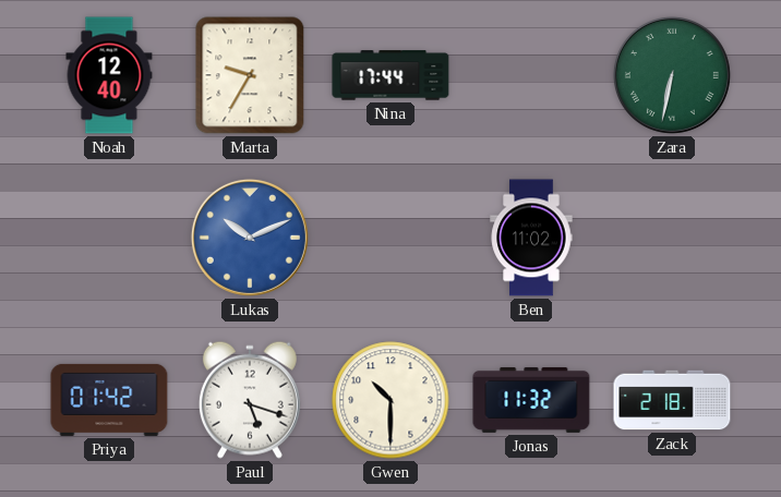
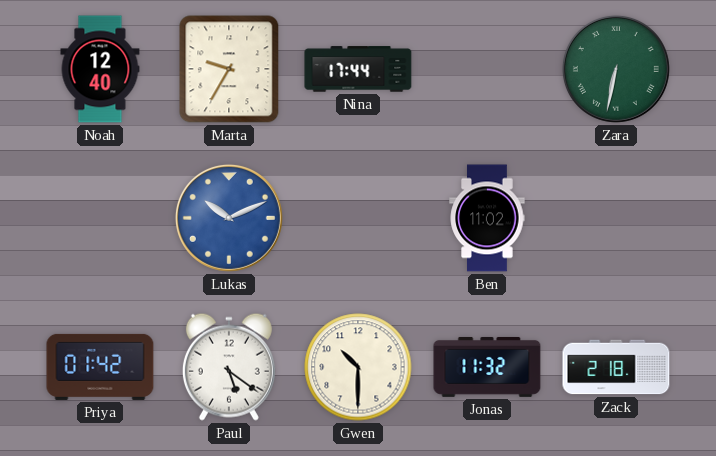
Paul: 5:18 -> 5:21
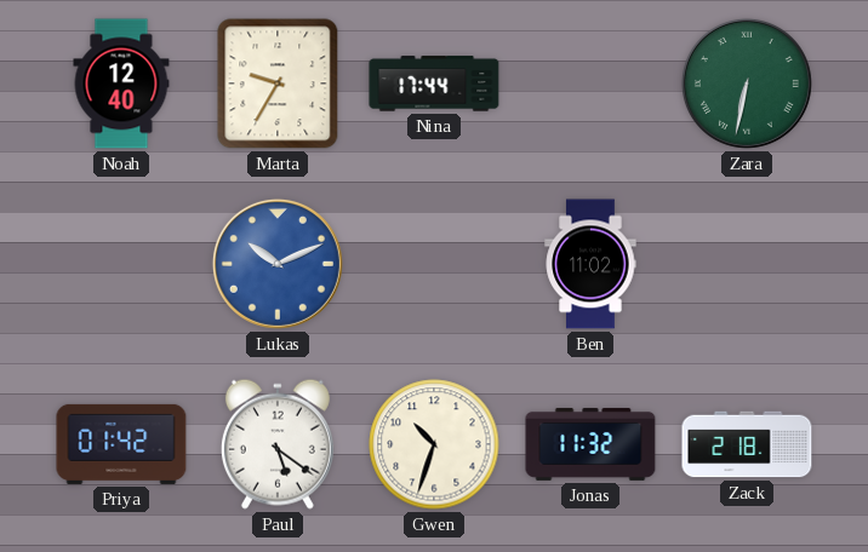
Gwen: 10:30 -> 10:33
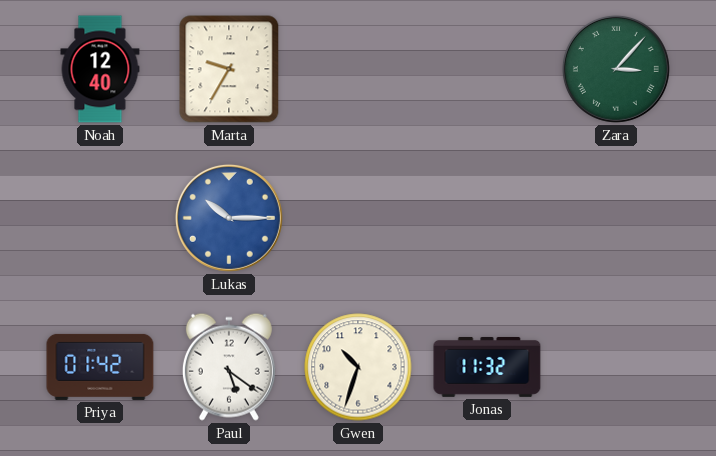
Nina: 17:44 -> none
Zara: 6:32 -> 3:07
Lukas: 10:11 -> 10:15
Ben: 11:02 -> none
Zack: 2:18 -> none
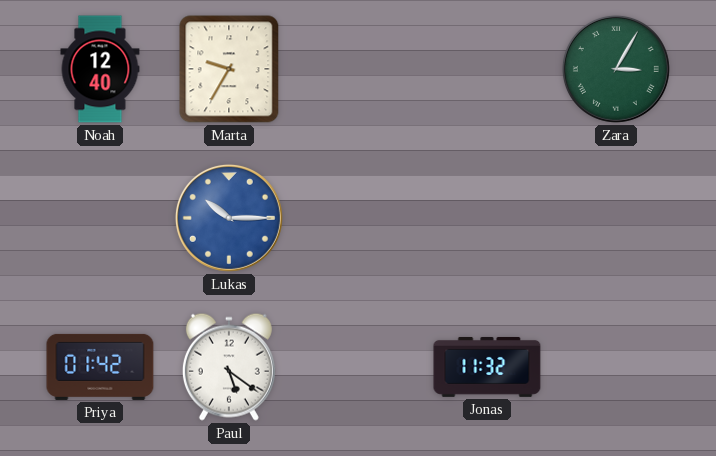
Zara: 3:07 -> 3:05
Gwen: 10:33 -> none
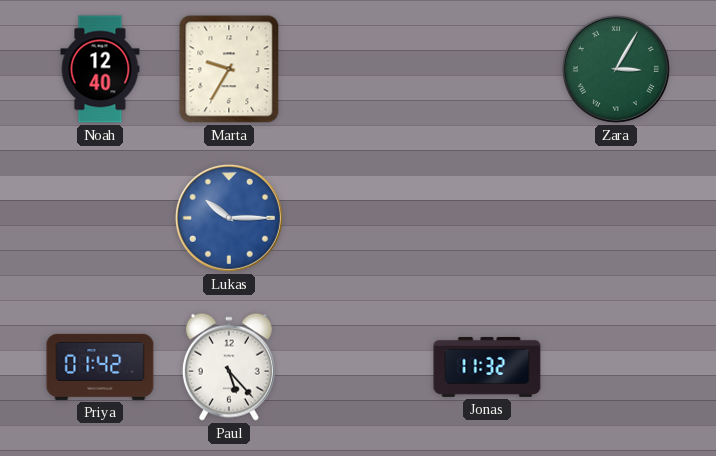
Paul: 5:21 -> 5:23
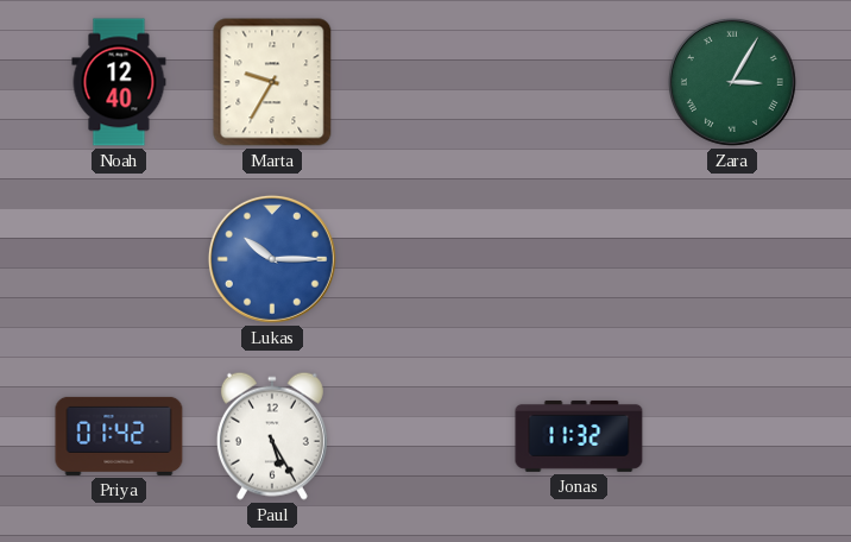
Paul: 5:23 -> 5:25
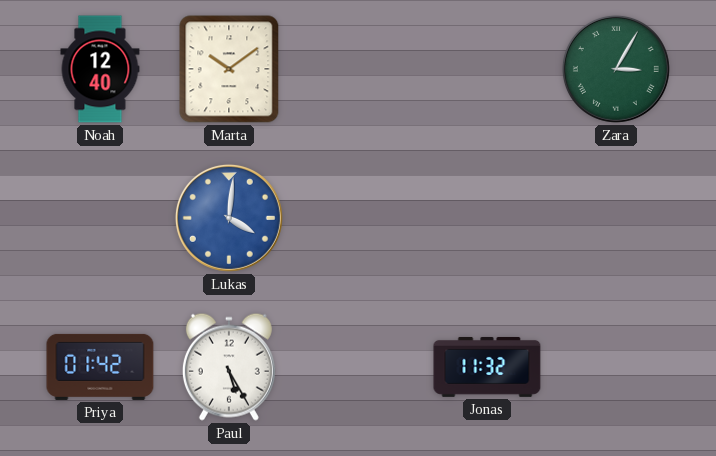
Marta: 9:35 -> 10:09
Lukas: 10:15 -> 4:01
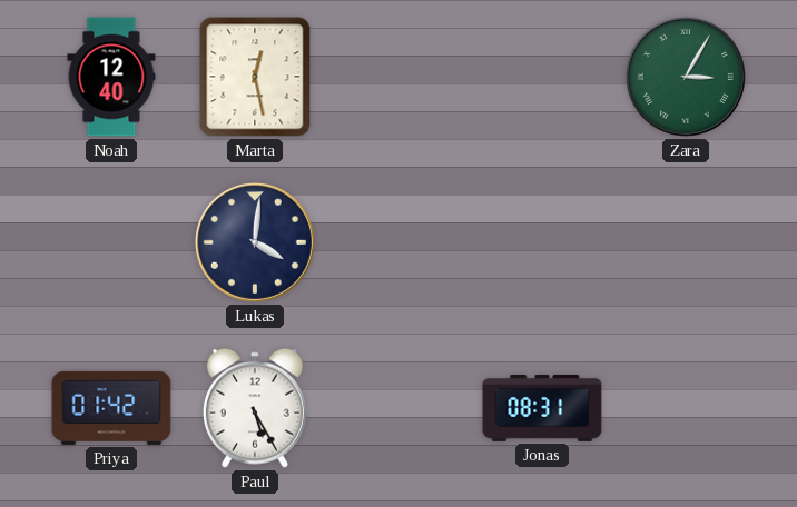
Marta: 10:09 -> 12:28
Lukas dial: blue -> navy
Jonas: 11:32 -> 08:31
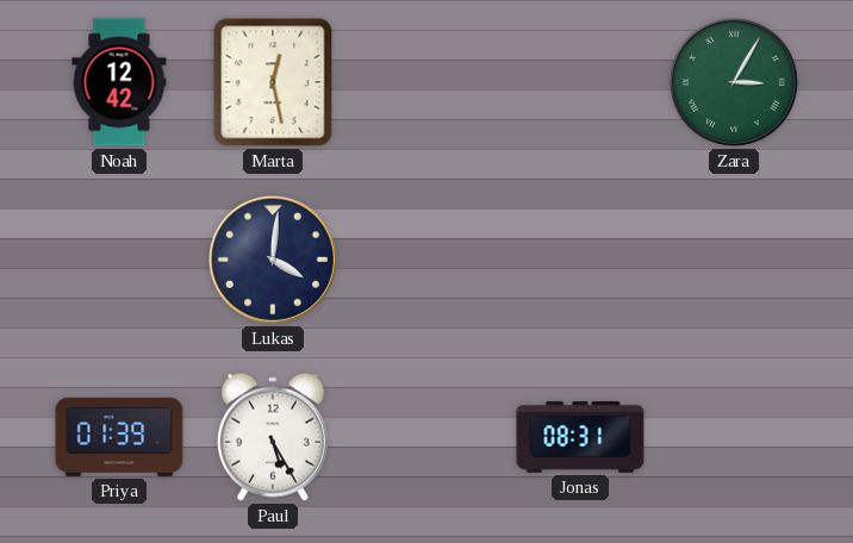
Noah: 12:40 -> 12:42
Priya: 01:42 -> 01:39
